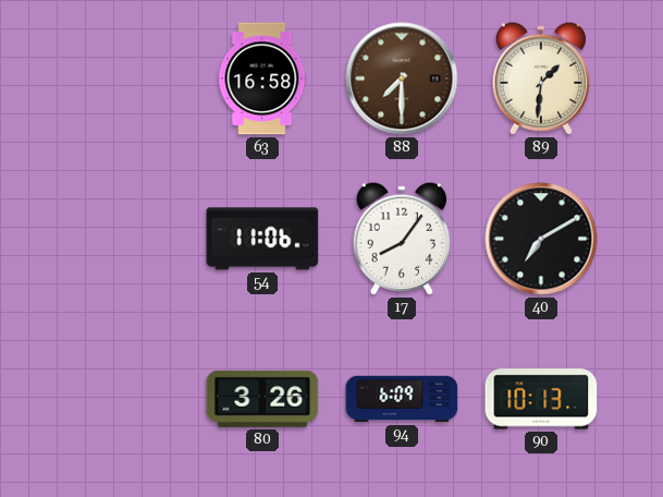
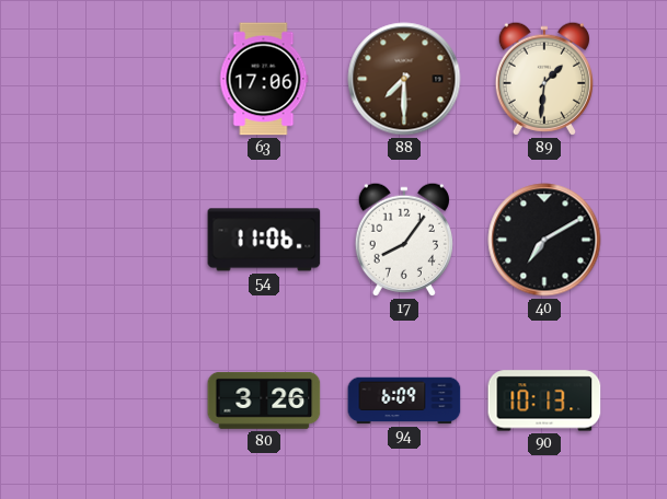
63: 16:58 -> 17:06
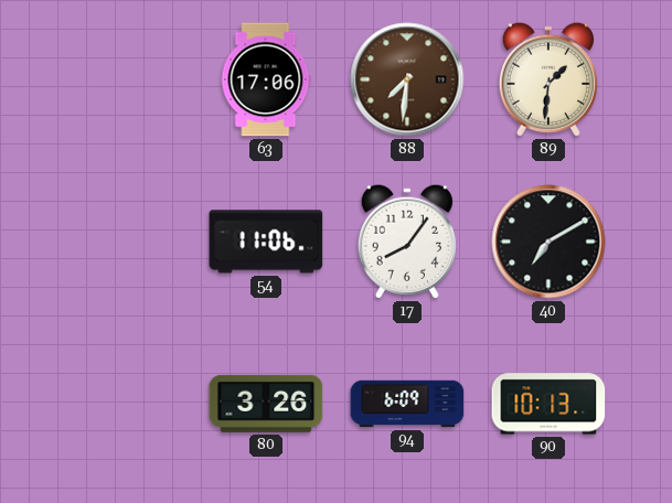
88: 7:30 -> 7:31
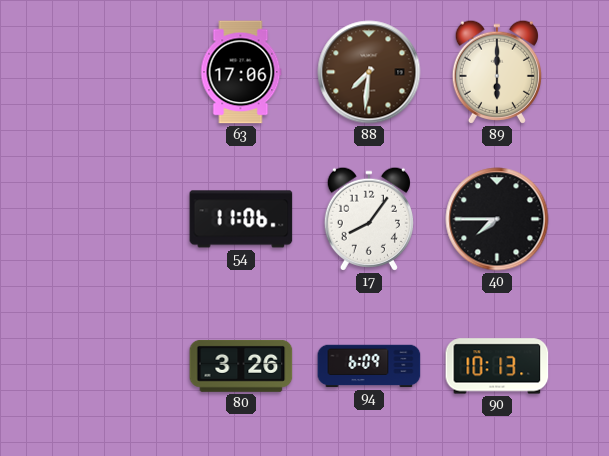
89: 1:31 -> 6:00
40: 7:10 -> 7:45
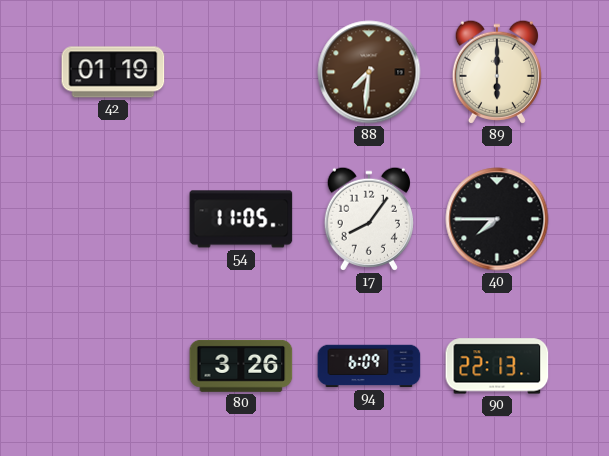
42: none -> 01:19
63: 17:06 -> none
54: 11:06 -> 11:05
90: 10:13 -> 22:13
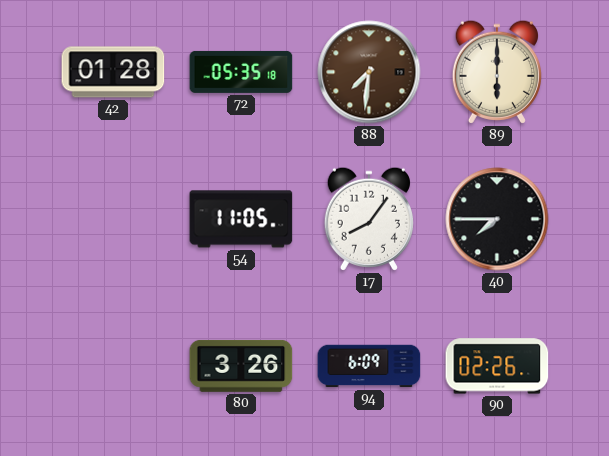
42: 01:19 -> 01:28
72: none -> 05:35
90: 22:13 -> 02:26
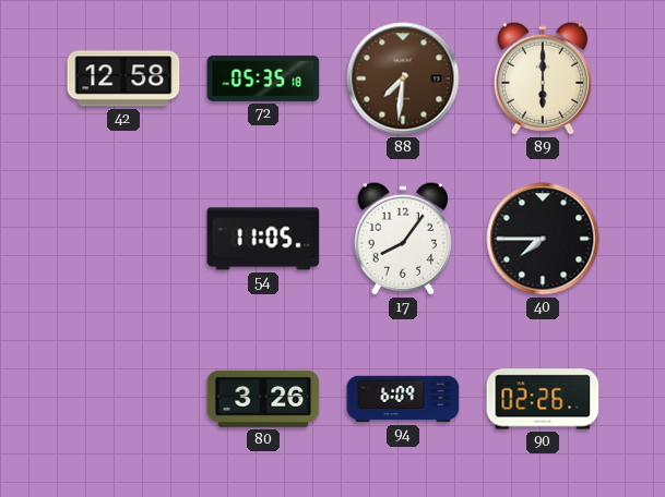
42: 01:28 -> 12:58
